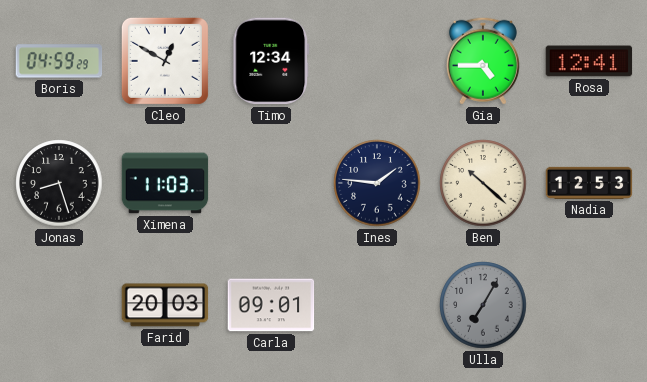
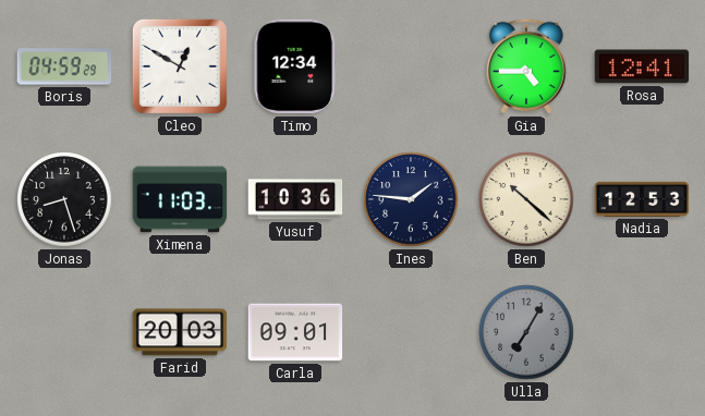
Yusuf: none -> 10:36
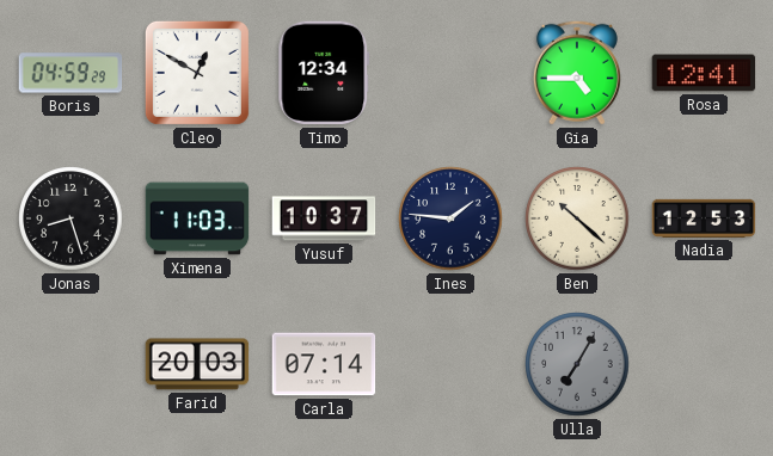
Yusuf: 10:36 -> 10:37
Carla: 09:01 -> 07:14
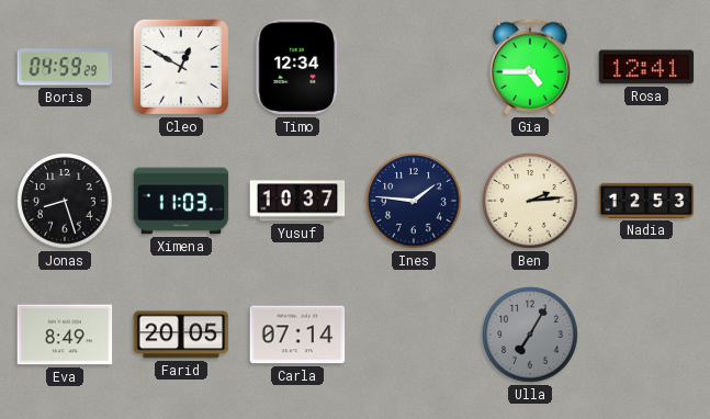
Ben: 10:22 -> 2:14
Eva: none -> 8:49
Farid: 20:03 -> 20:05
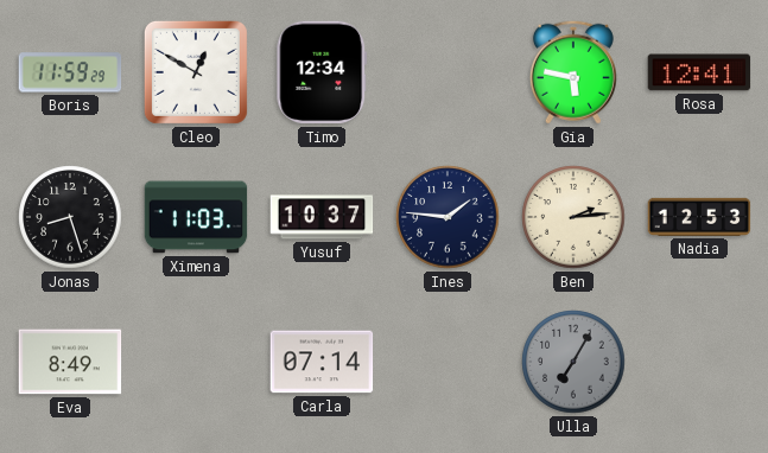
Boris: 04:59 -> 11:59
Gia: 4:45 -> 5:47
Farid: 20:05 -> none
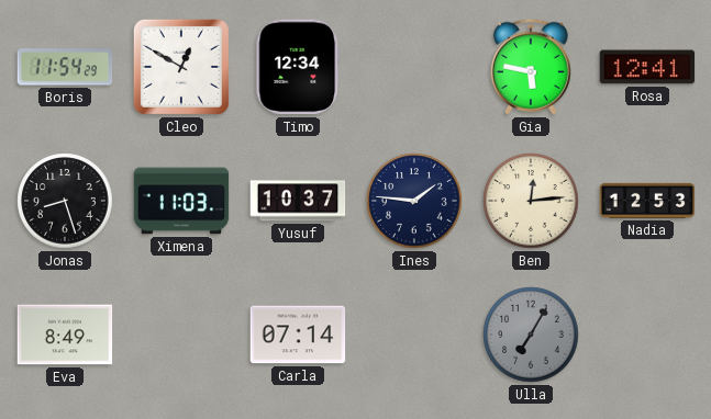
Boris: 11:59 -> 11:54
Ben: 2:14 -> 12:14
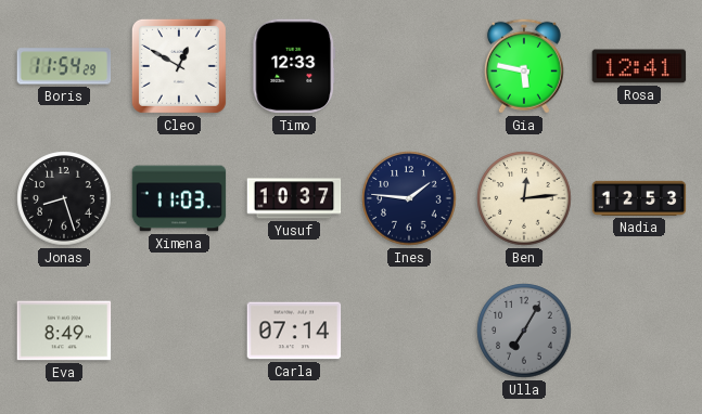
Timo: 12:34 -> 12:33
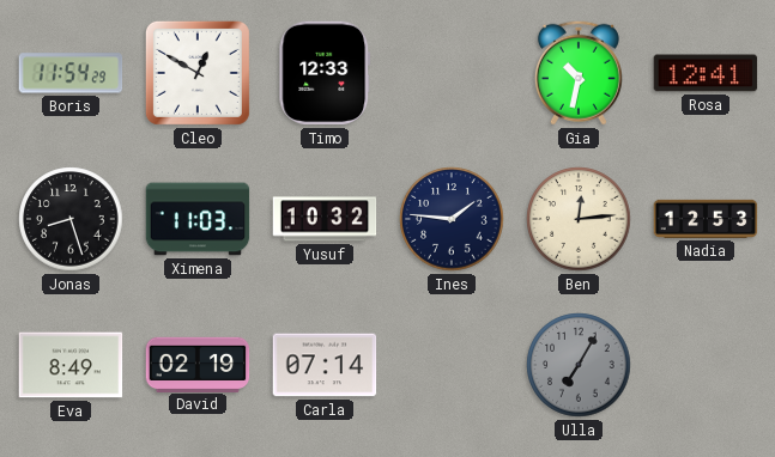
Gia: 5:47 -> 10:32
Yusuf: 10:37 -> 10:32
David: none -> 02:19
